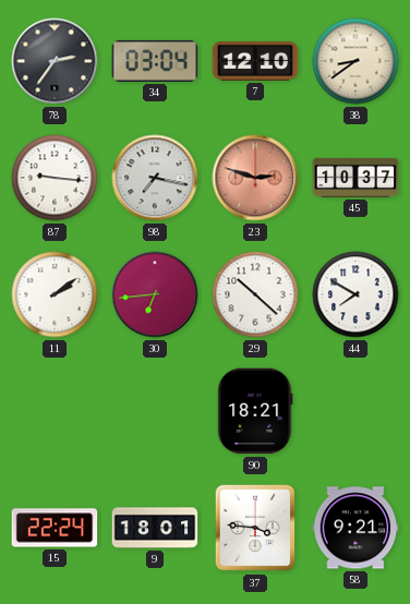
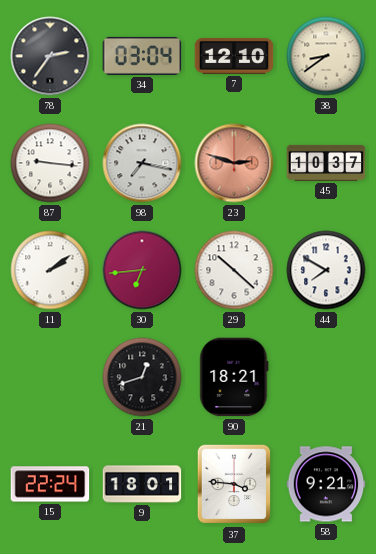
21: none -> 12:42
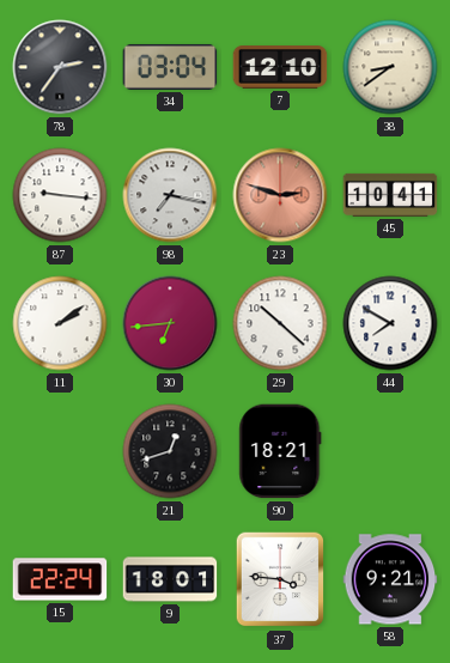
45: 10:37 -> 10:41
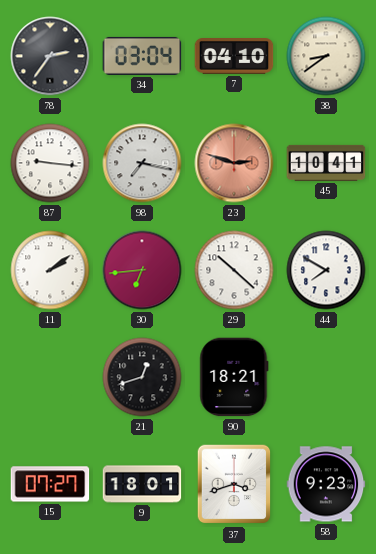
7: 12:10 -> 04:10
15: 22:24 -> 07:27
37: 3:46 -> 3:42
58: 9:21 -> 9:23
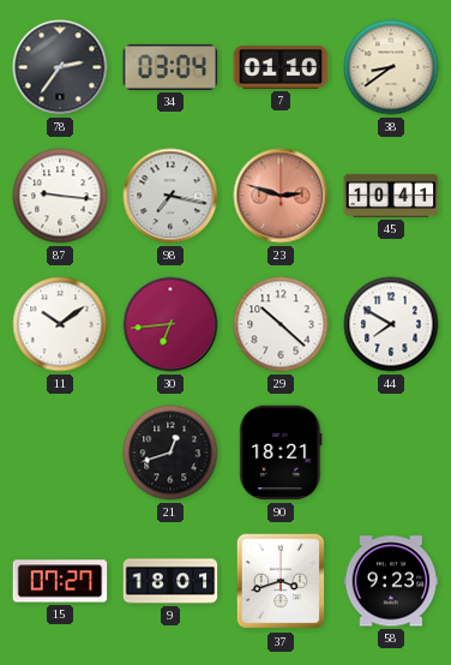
7: 04:10 -> 01:10
11: 2:09 -> 10:09
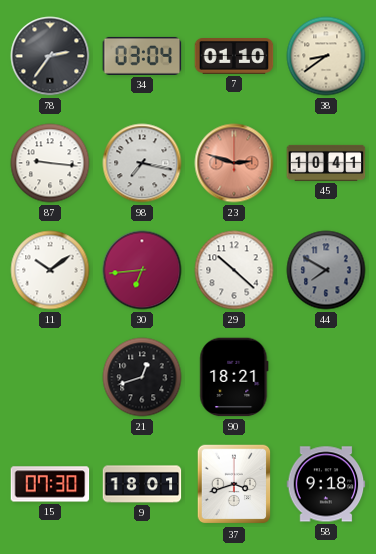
44 dial: white -> grey
15: 07:27 -> 07:30
58: 9:23 -> 9:18
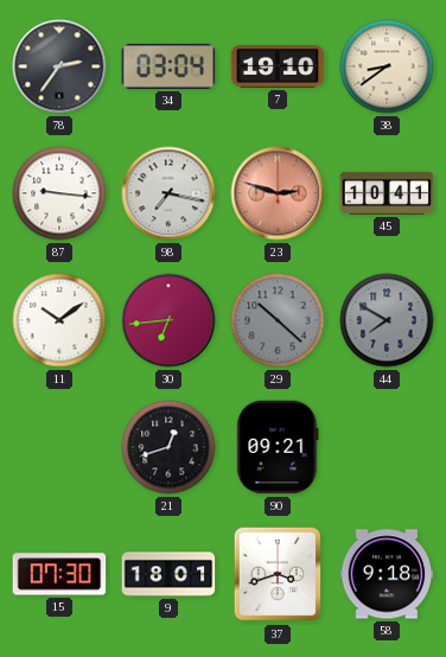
7: 01:10 -> 19:10
29 dial: white -> grey
90: 18:21 -> 09:21
